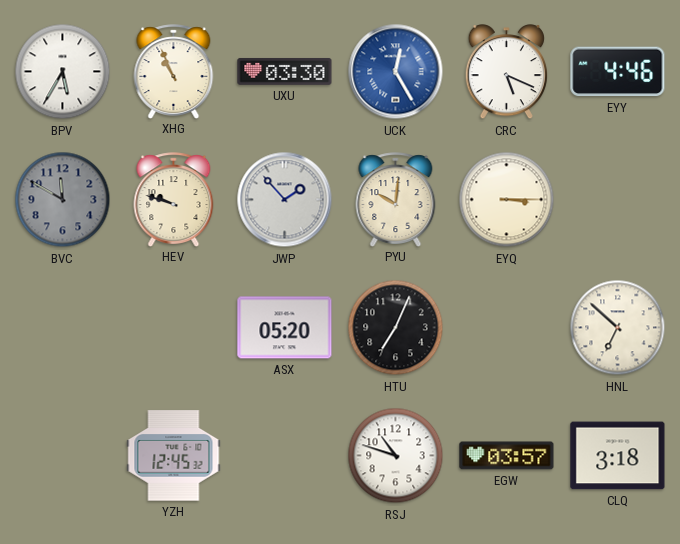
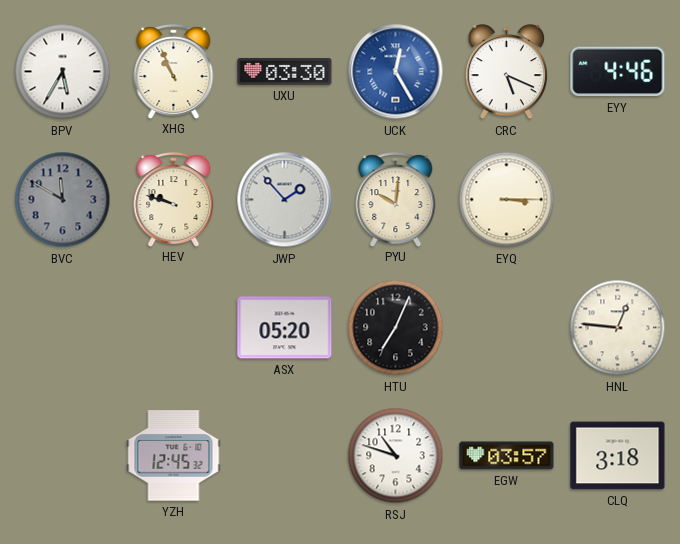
HNL: 6:52 -> 12:46
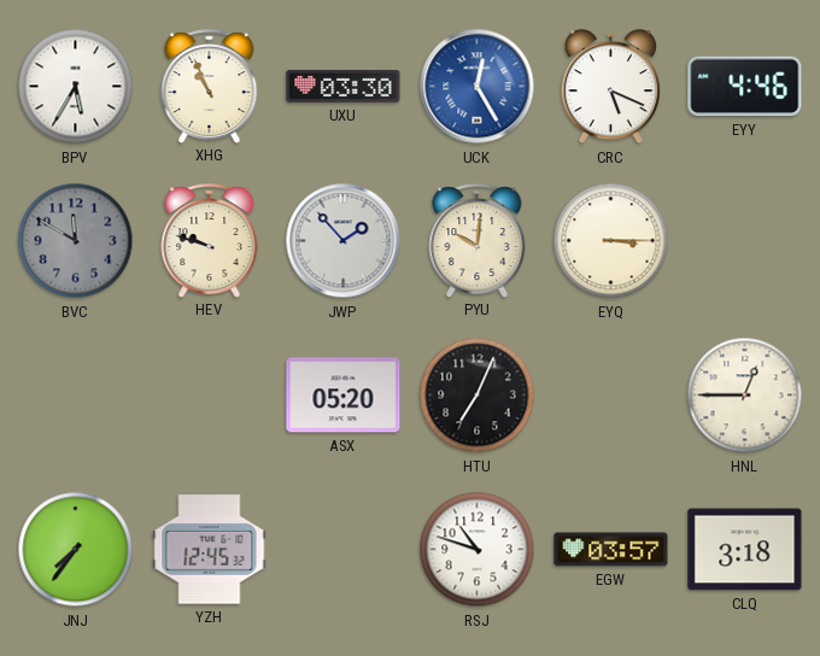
HNL: 12:46 -> 12:45
JNJ: none -> 7:36
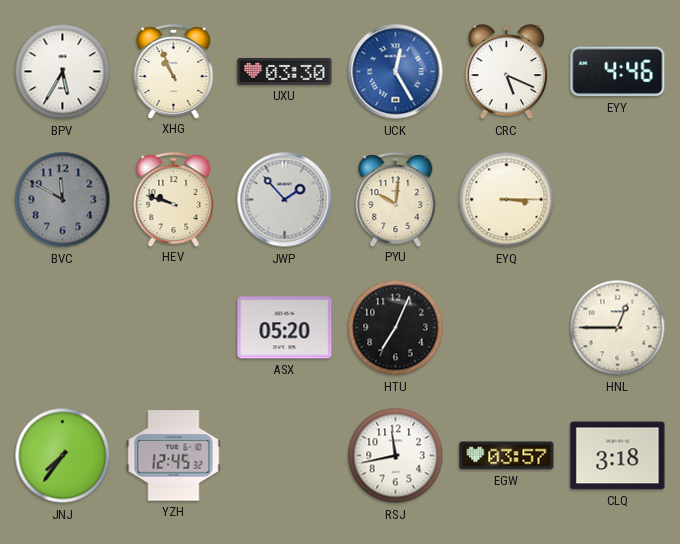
RSJ: 10:48 -> 11:43
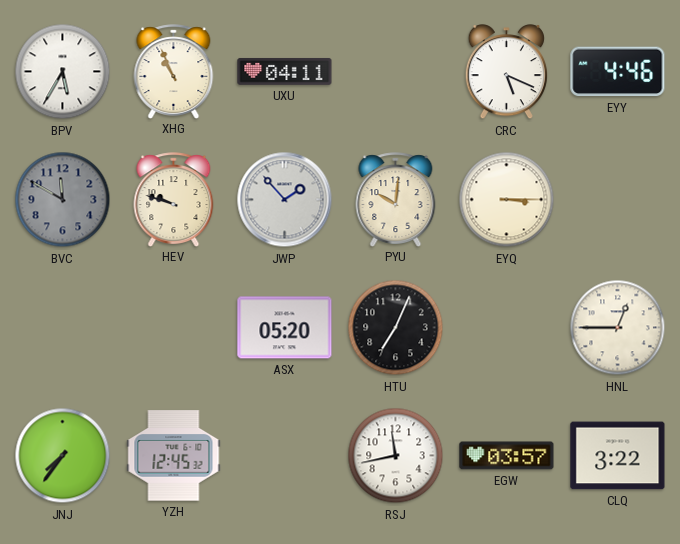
UXU: 03:30 -> 04:11
UCK: 12:25 -> none
CLQ: 3:18 -> 3:22
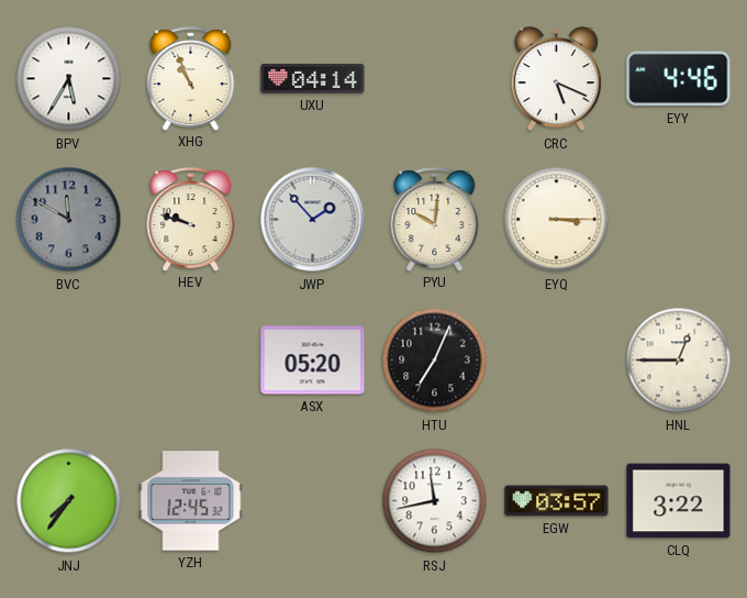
UXU: 04:11 -> 04:14
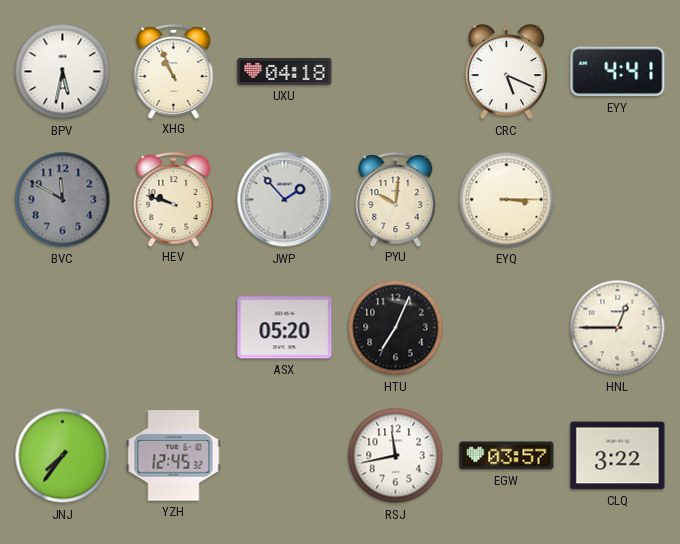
BPV: 5:35 -> 5:32
UXU: 04:14 -> 04:18
EYY: 4:46 -> 4:41
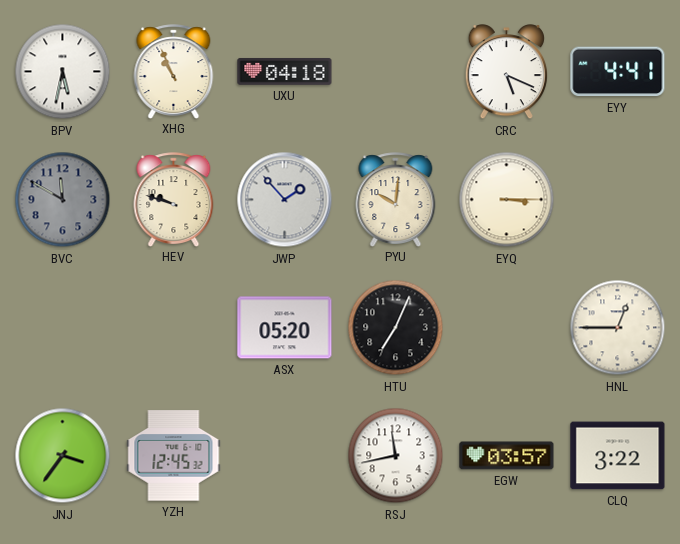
JNJ: 7:36 -> 3:36
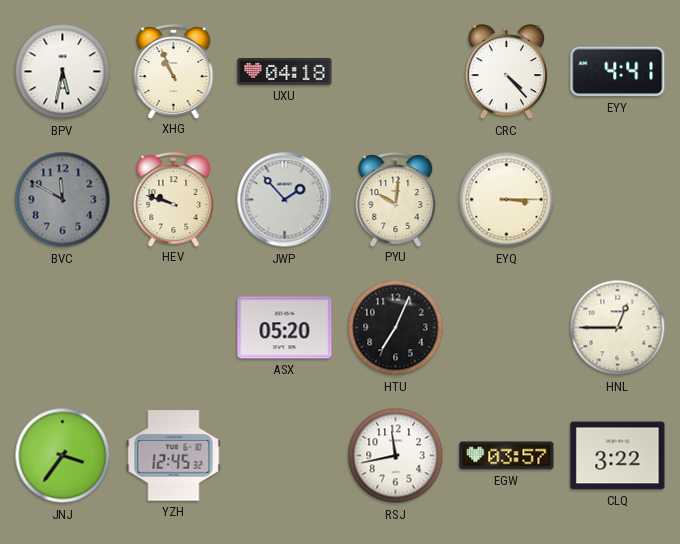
CRC: 5:19 -> 4:23
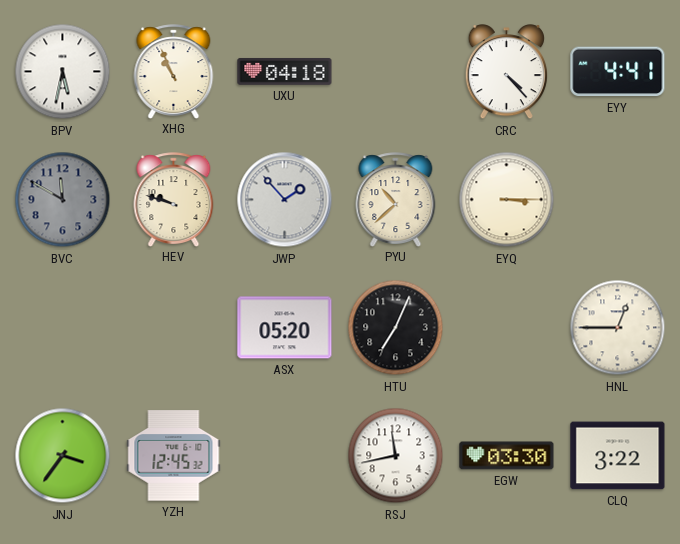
PYU: 10:01 -> 10:38
EGW: 03:57 -> 03:30
